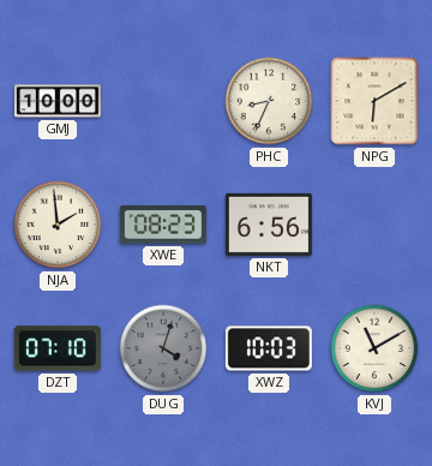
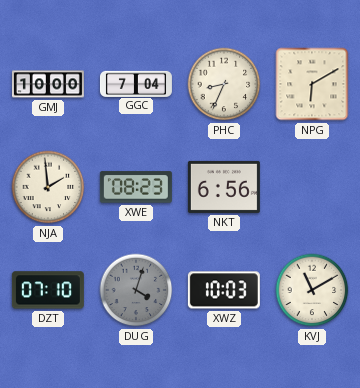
GGC: none -> 7:04
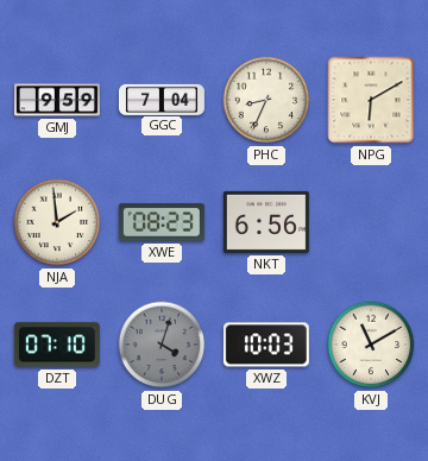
GMJ: 10:00 -> 9:59
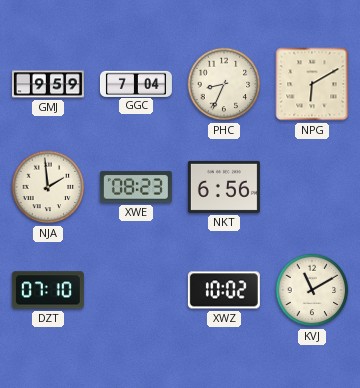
DUG: 4:03 -> none
XWZ: 10:03 -> 10:02
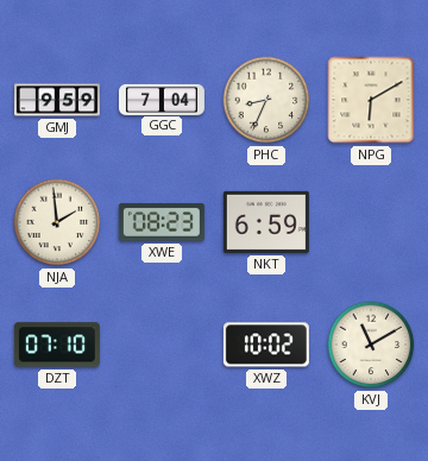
NKT: 6:56 -> 6:59
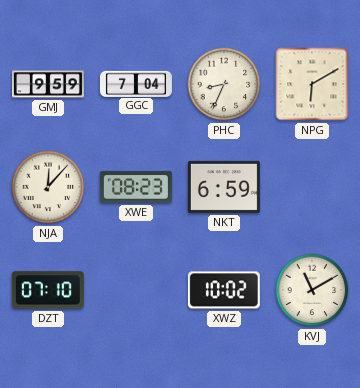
NJA: 1:59 -> 12:07
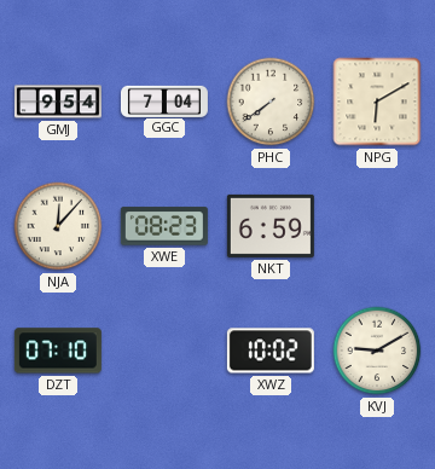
GMJ: 9:59 -> 9:54
PHC: 8:34 -> 7:39
KVJ: 11:10 -> 9:10
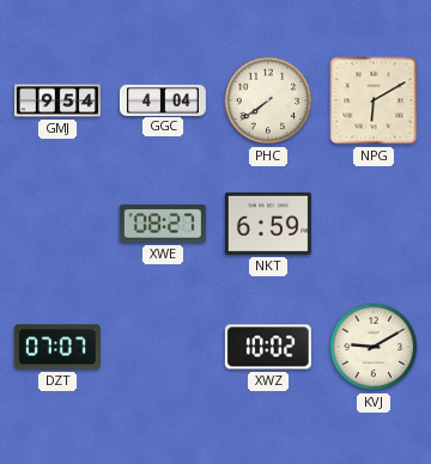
GGC: 7:04 -> 4:04
NJA: 12:07 -> none
XWE: 08:23 -> 08:27
DZT: 07:10 -> 07:07
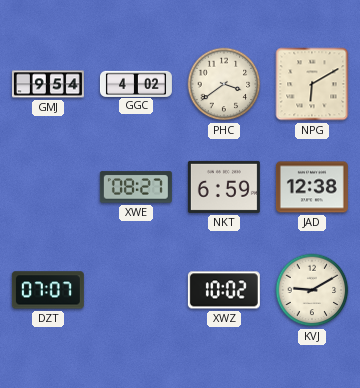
GGC: 4:04 -> 4:02
PHC: 7:39 -> 3:39
JAD: none -> 12:38
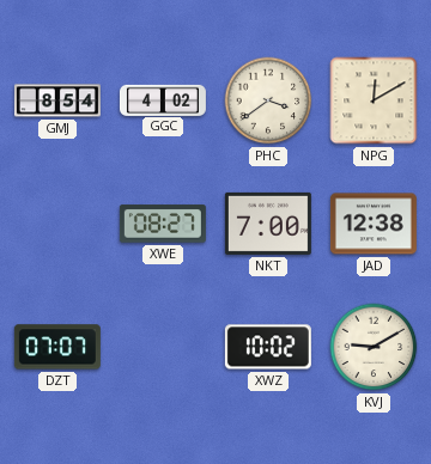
GMJ: 9:54 -> 8:54
NPG: 6:10 -> 12:10
NKT: 6:59 -> 7:00
